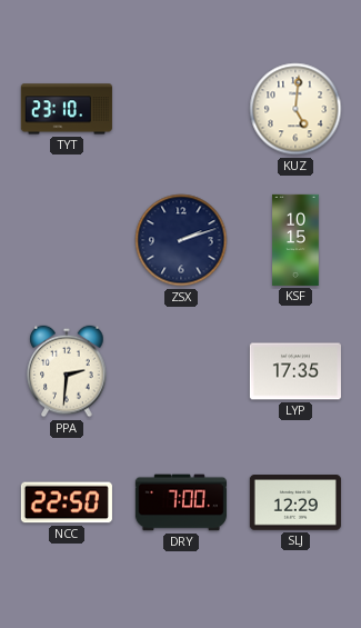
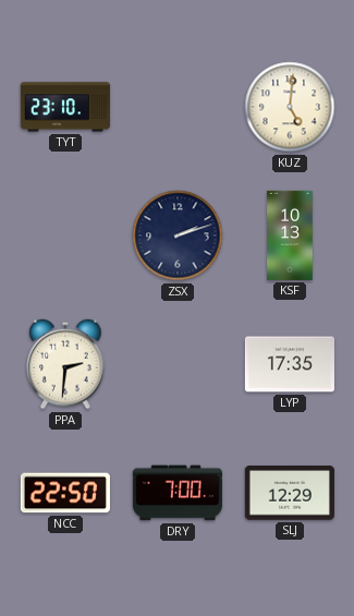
KSF: 10:15 -> 10:13
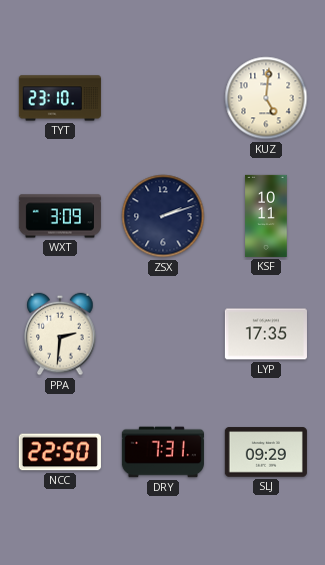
WXT: none -> 3:09
KSF: 10:13 -> 10:11
DRY: 7:00 -> 7:31
SLJ: 12:29 -> 09:29
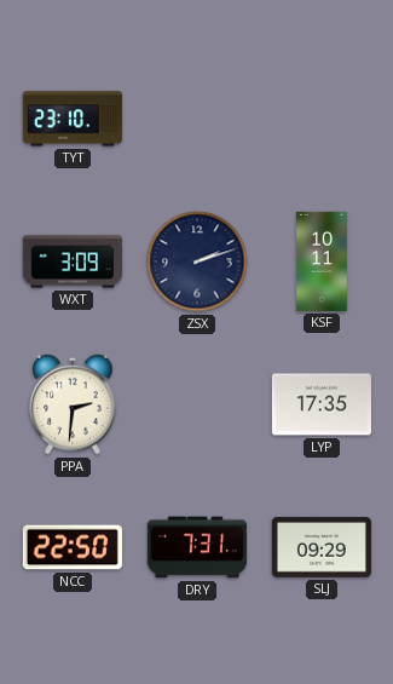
KUZ: 5:01 -> none
